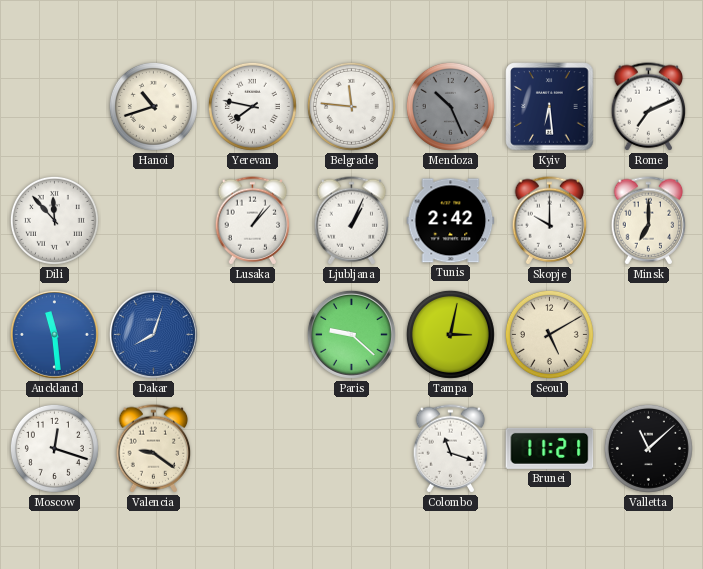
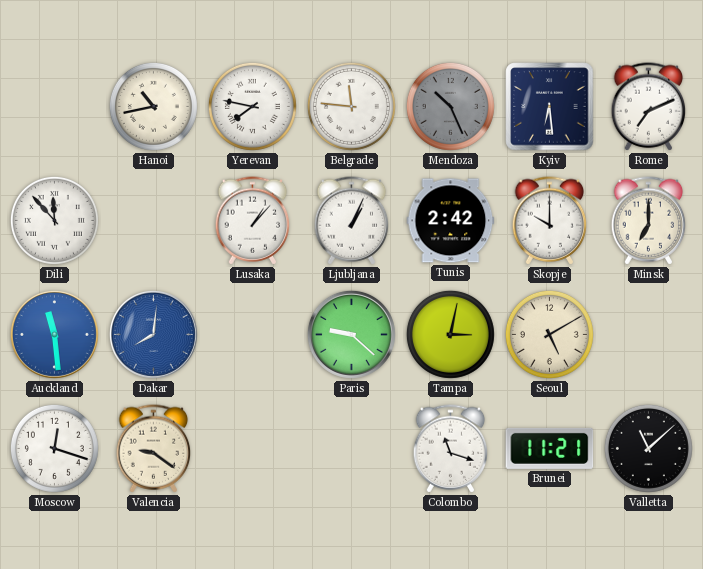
Hanoi: 10:42 -> 10:43
Dakar: 8:03 -> 8:01
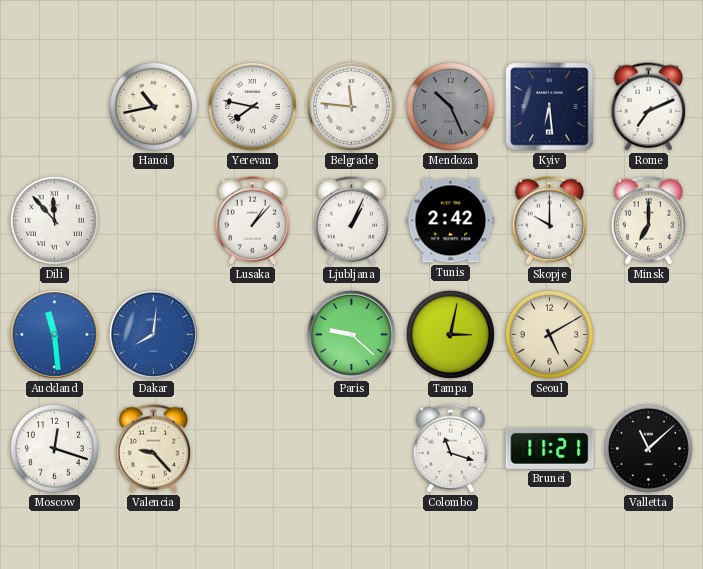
Valencia: 9:21 -> 9:23
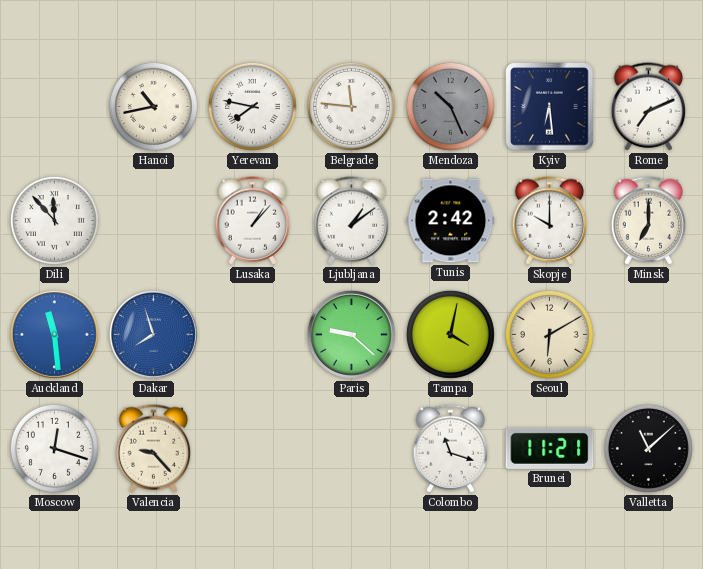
Ljubljana: 1:04 -> 1:09
Dakar: 8:01 -> 7:57
Tampa: 3:02 -> 4:02
Seoul: 5:10 -> 6:10
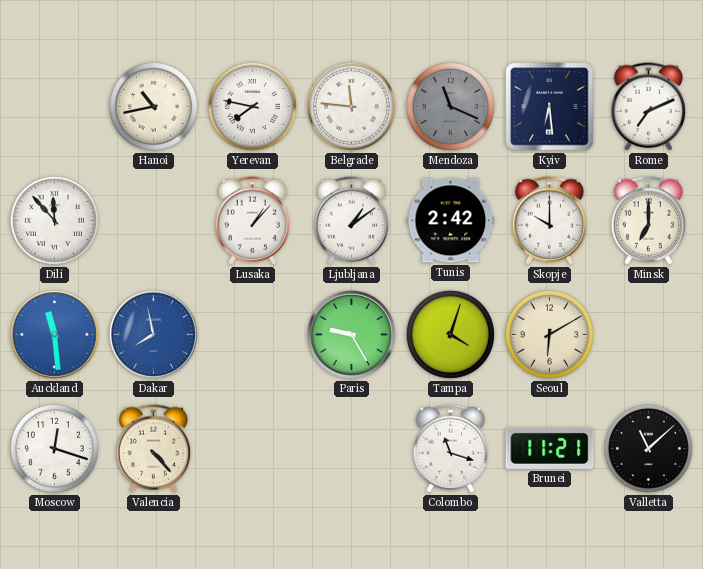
Mendoza: 10:26 -> 11:19
Dakar: 7:57 -> 7:58
Paris: 9:22 -> 9:25
Tampa: 4:02 -> 4:03
Valencia: 9:23 -> 4:23
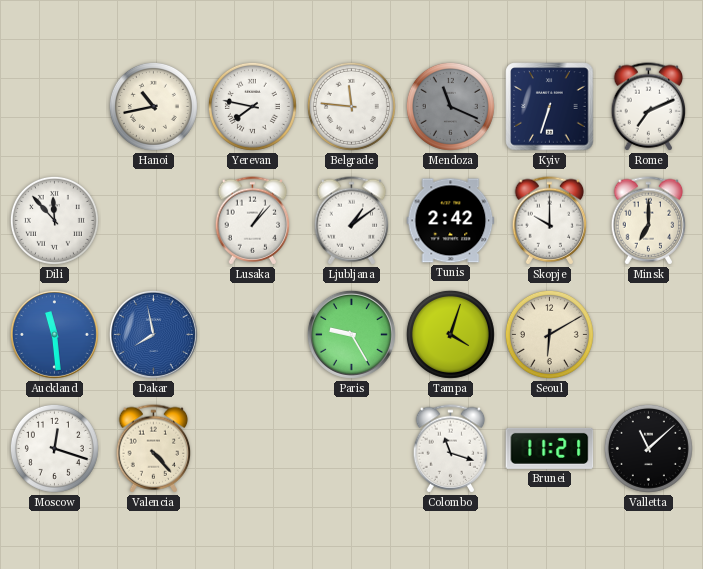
Kyiv: 6:29 -> 6:33
